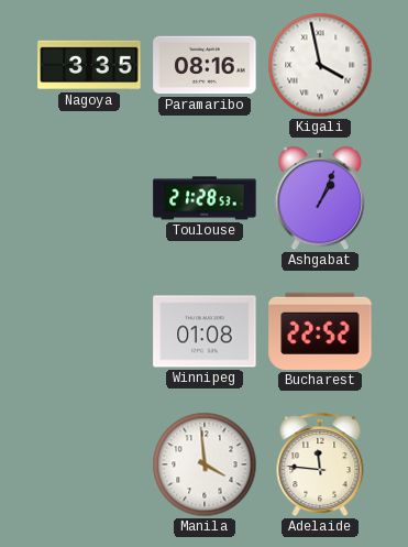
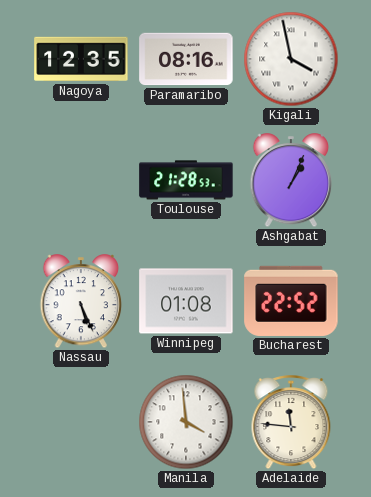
Nagoya: 3:35 -> 12:35
Nassau: none -> 5:26
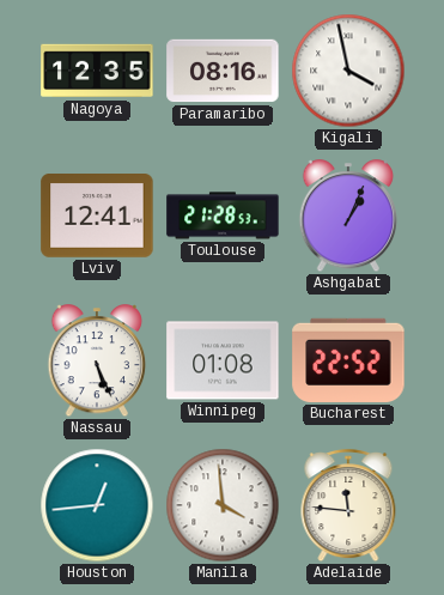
Lviv: none -> 12:41
Houston: none -> 12:44
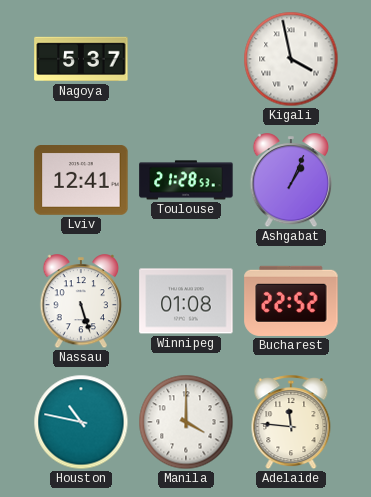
Nagoya: 12:35 -> 5:37
Paramaribo: 08:16 -> none
Nassau: 5:26 -> 5:27
Houston: 12:44 -> 10:47
Manila: 3:59 -> 4:00
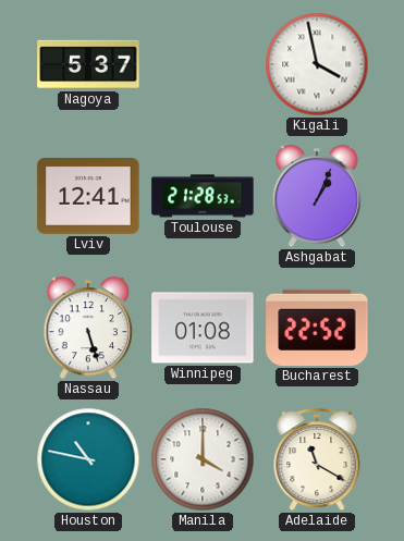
Adelaide: 11:46 -> 11:20
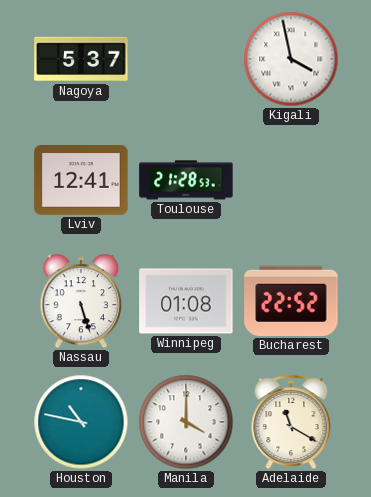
Ashgabat: 1:04 -> none
